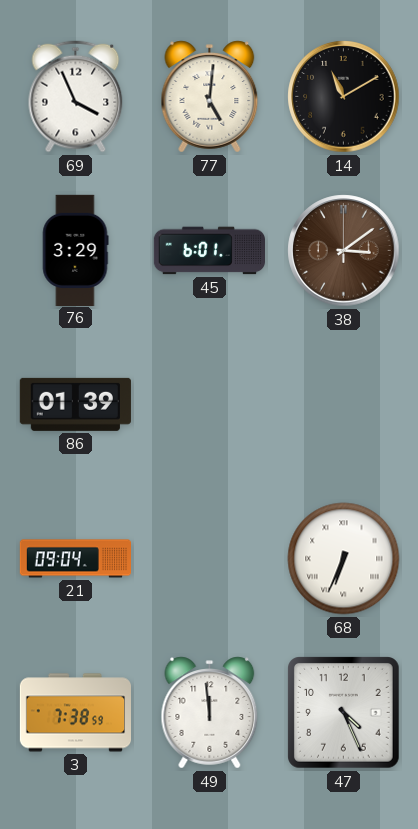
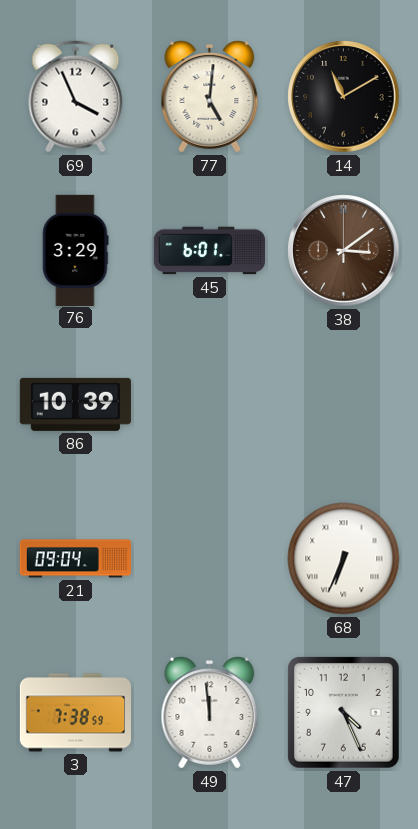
86: 01:39 -> 10:39
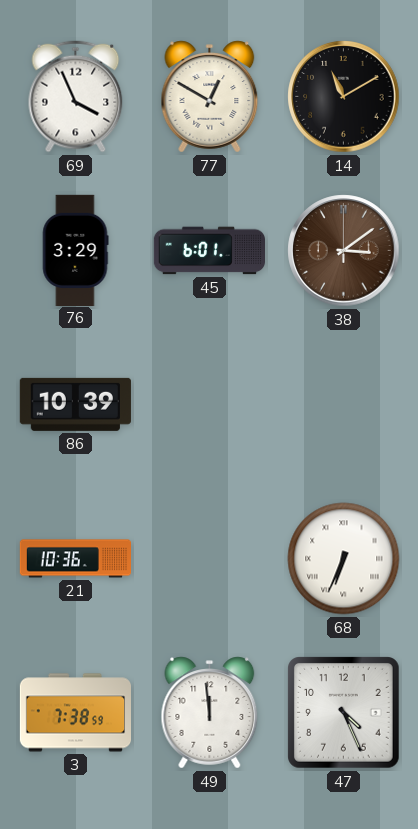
77: 5:01 -> 12:50
21: 09:04 -> 10:36
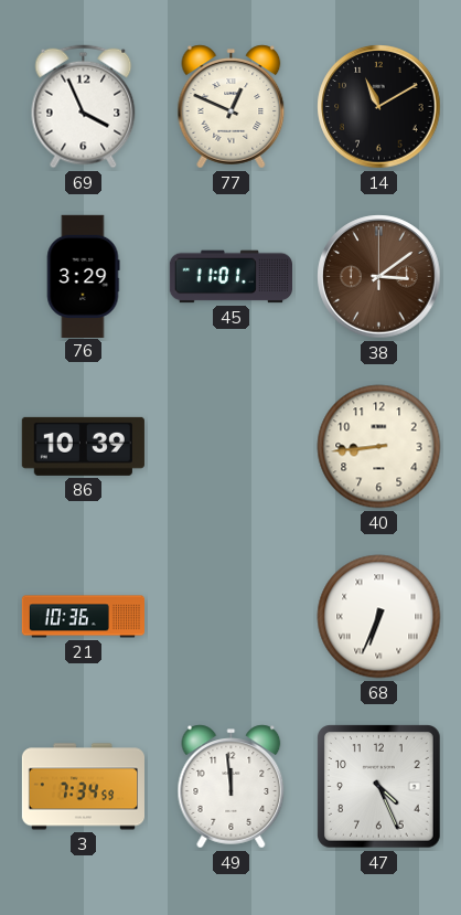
77: 12:50 -> 12:49
45: 6:01 -> 11:01
40: none -> 8:44
3: 7:38 -> 7:34
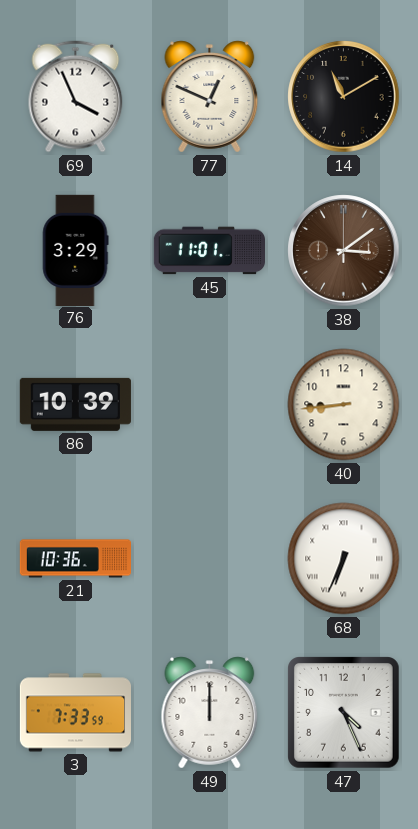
3: 7:34 -> 7:33
49: 11:59 -> 12:00
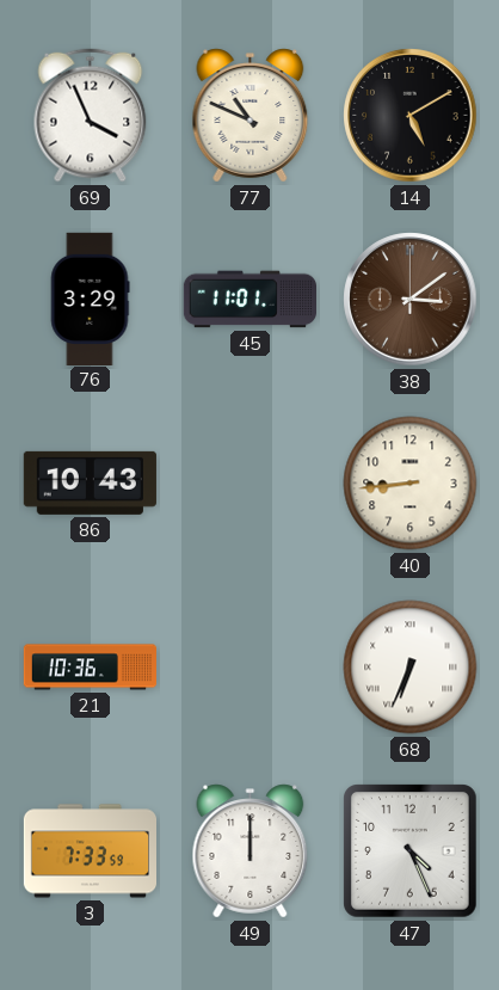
77: 12:49 -> 10:49
14: 11:10 -> 5:10
86: 10:39 -> 10:43
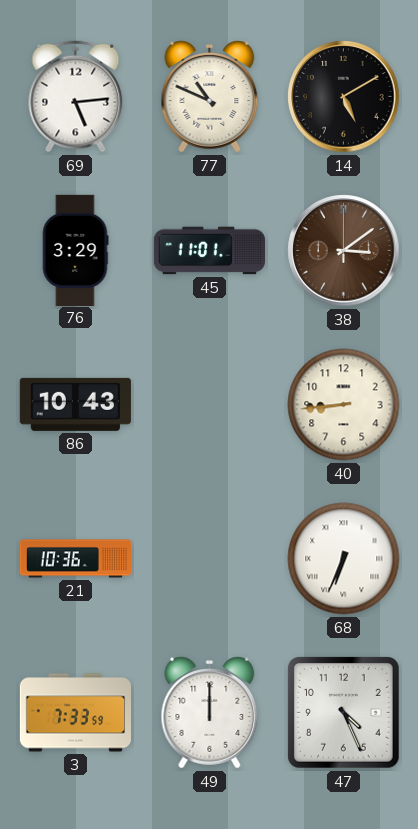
69: 3:56 -> 5:14
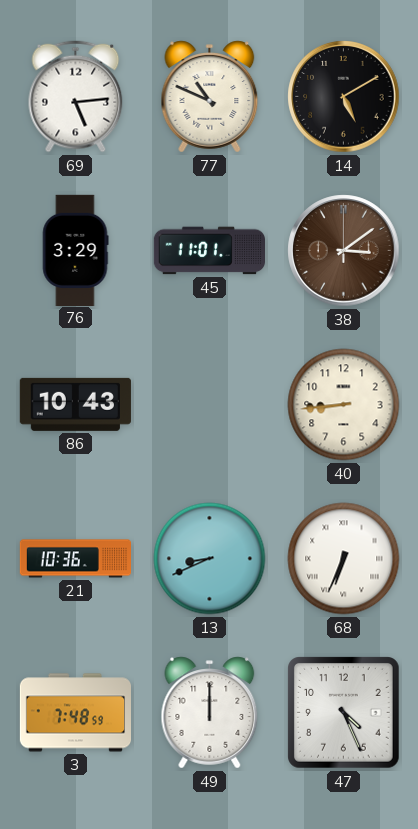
13: none -> 8:41
3: 7:33 -> 7:48
